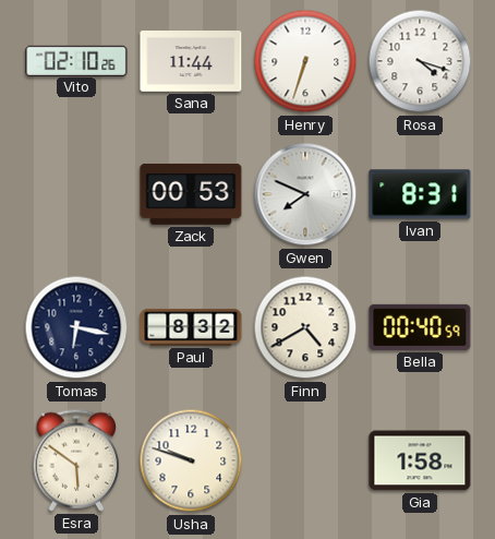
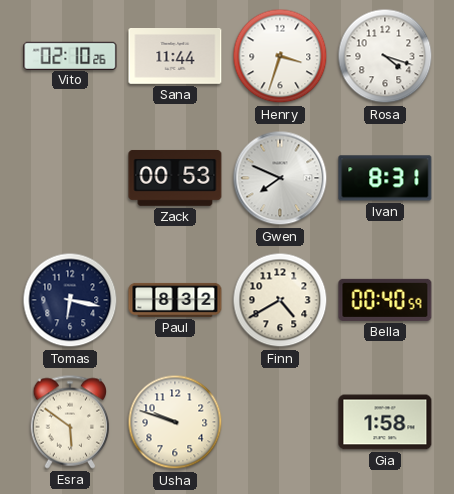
Henry: 6:33 -> 3:33
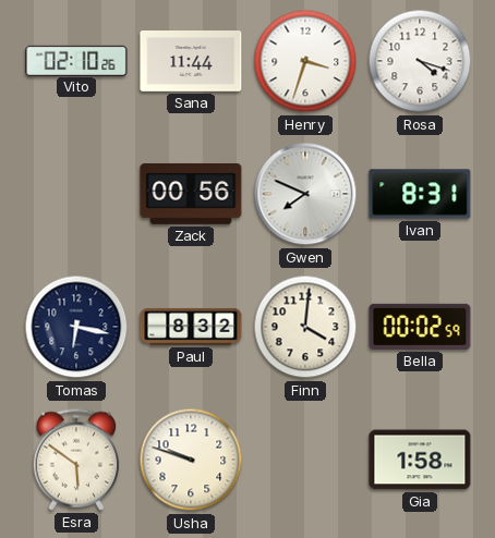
Zack: 00:53 -> 00:56
Finn: 4:40 -> 4:01
Bella: 00:40 -> 00:02
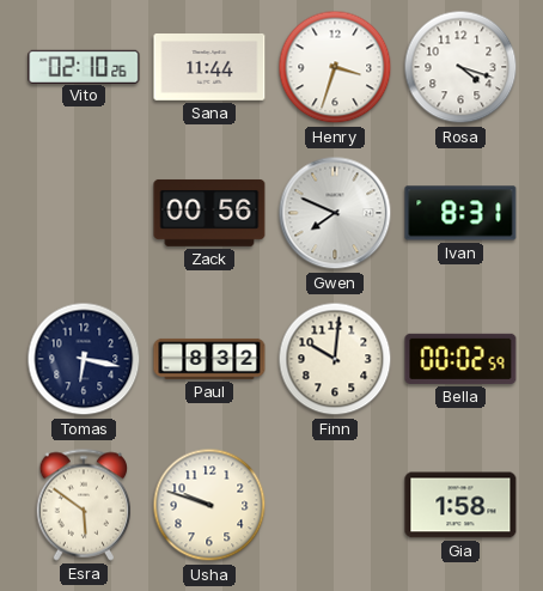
Finn: 4:01 -> 10:01
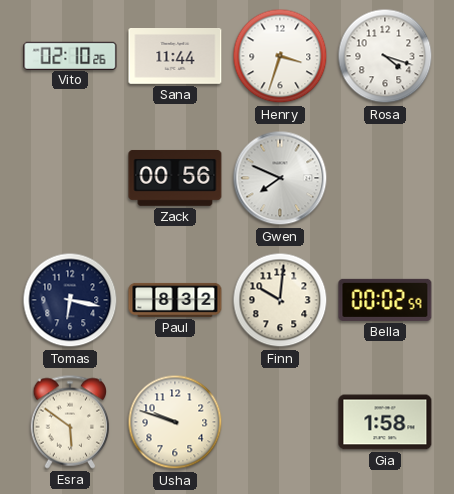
Ivan: 8:31 -> none
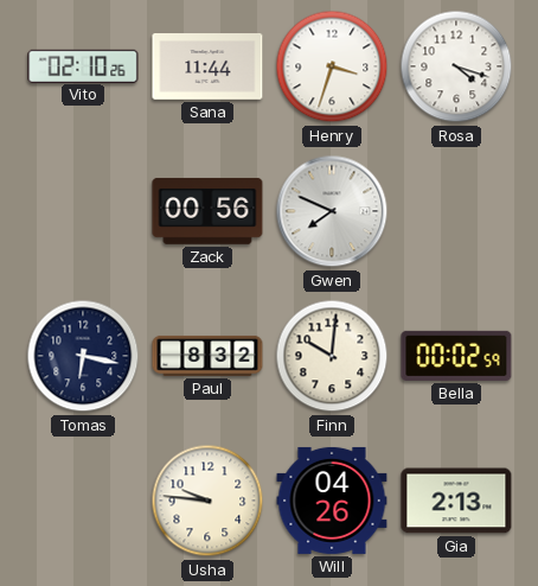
Esra: 5:51 -> none
Usha: 9:48 -> 9:46
Will: none -> 04:26
Gia: 1:58 -> 2:13
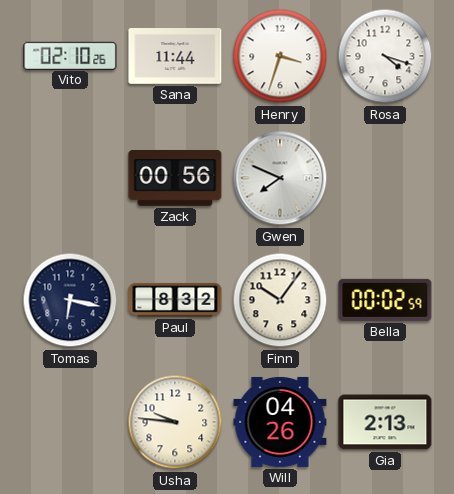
Finn: 10:01 -> 10:06
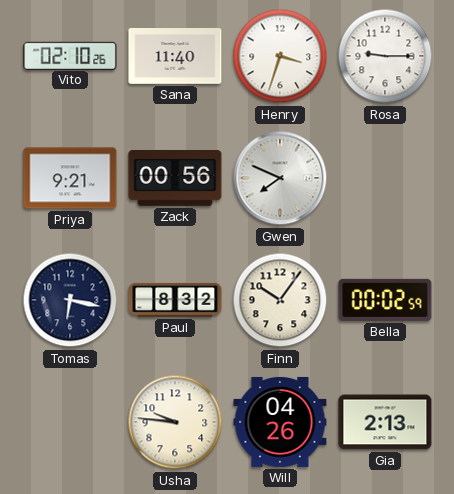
Sana: 11:44 -> 11:40
Rosa: 4:18 -> 9:15
Priya: none -> 9:21
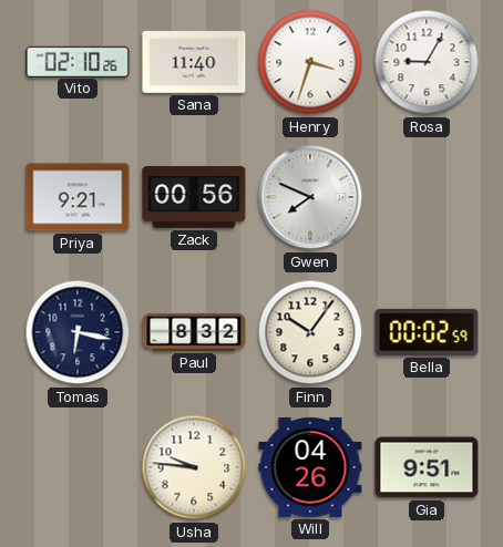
Rosa: 9:15 -> 9:05
Gia: 2:13 -> 9:51
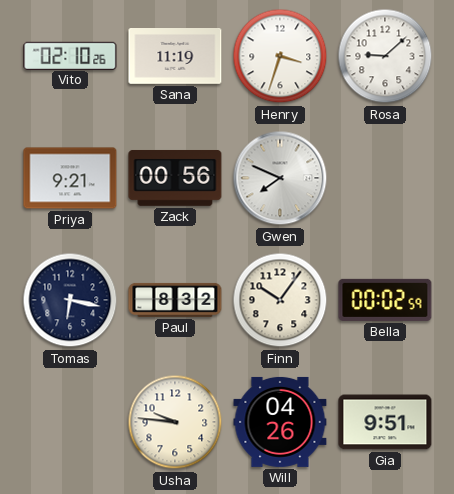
Sana: 11:40 -> 11:19
Rosa: 9:05 -> 9:08
